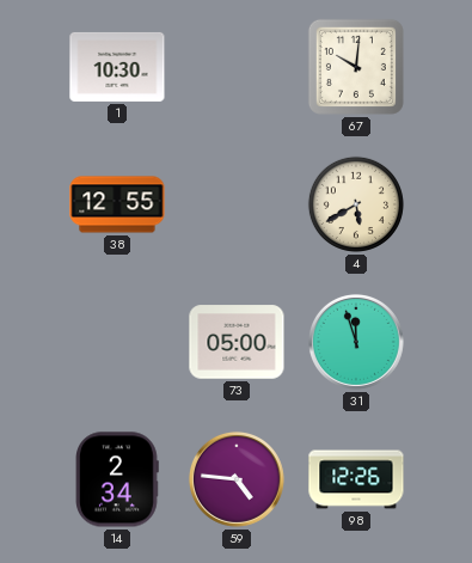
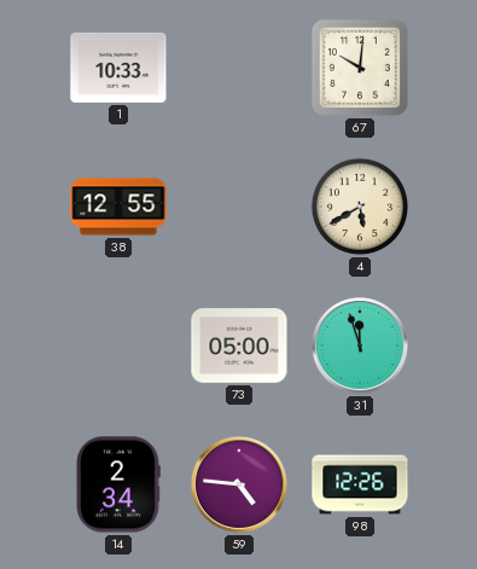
1: 10:30 -> 10:33
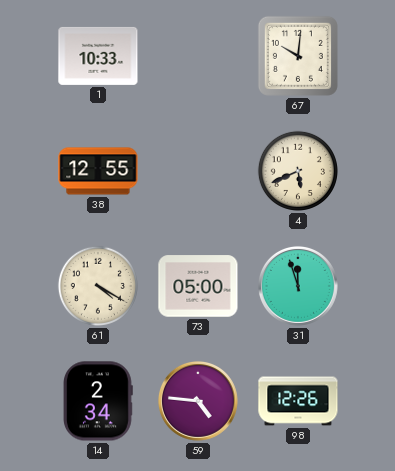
4: 5:40 -> 5:41
61: none -> 4:20
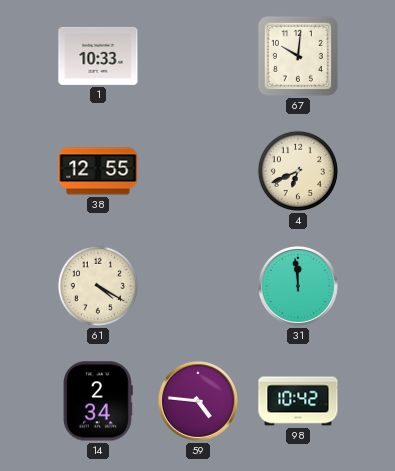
4: 5:41 -> 6:41
73: 05:00 -> none
31: 11:57 -> 11:59
98: 12:26 -> 10:42
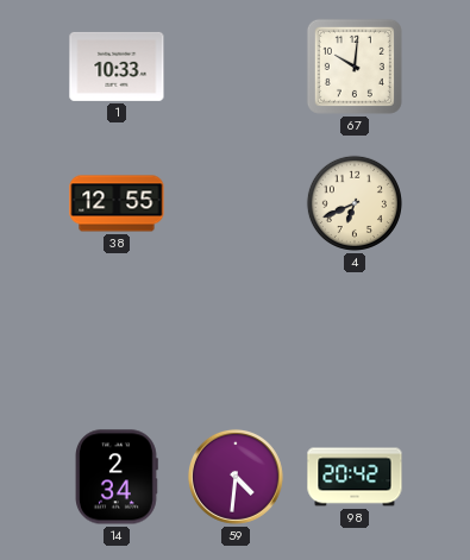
61: 4:20 -> none
31: 11:59 -> none
59: 4:46 -> 4:31
98: 10:42 -> 20:42
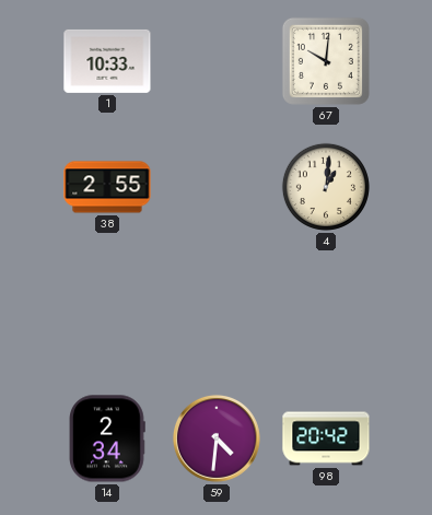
38: 12:55 -> 2:55
4: 6:41 -> 1:01
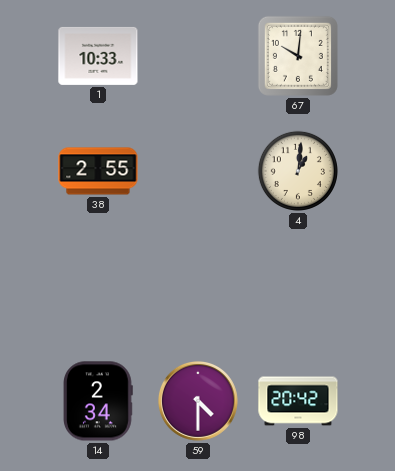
59: 4:31 -> 4:30
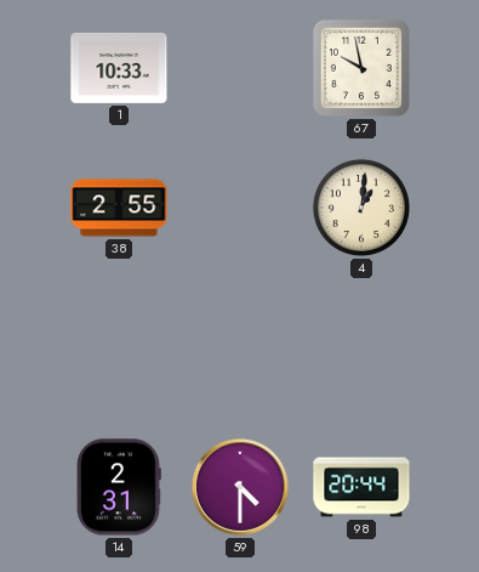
67: 10:01 -> 9:58
14: 2:34 -> 2:31
98: 20:42 -> 20:44
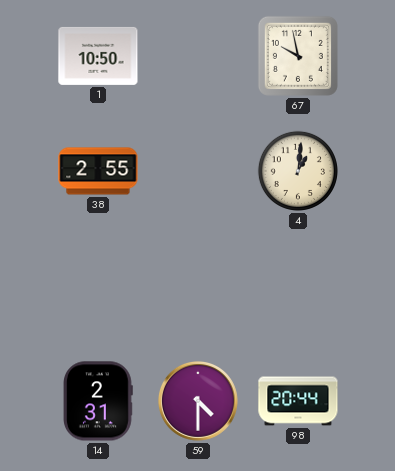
1: 10:33 -> 10:50
